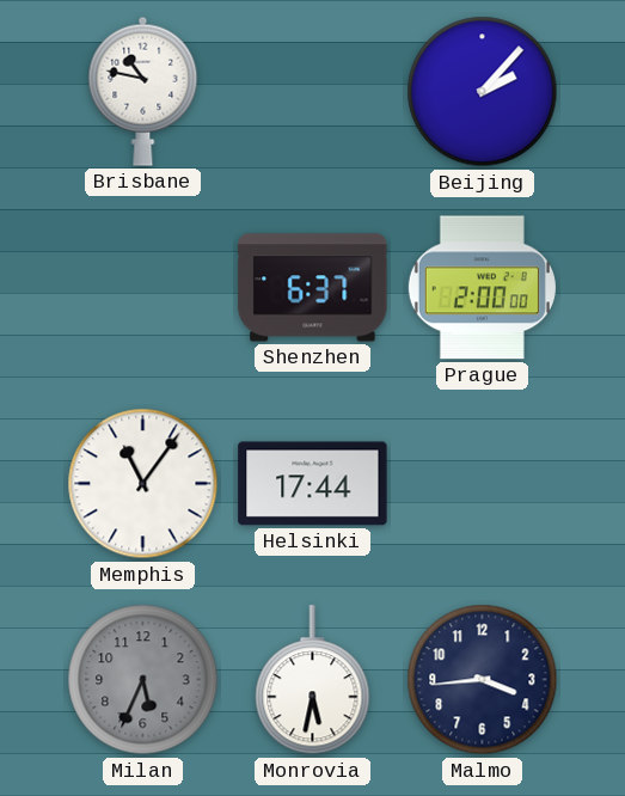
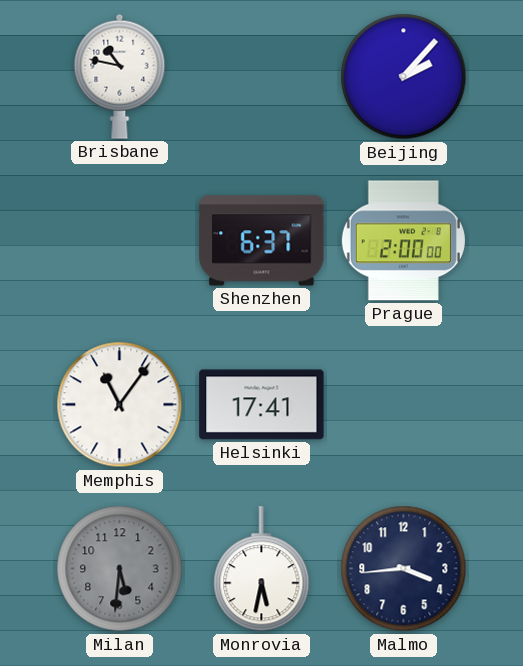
Helsinki: 17:44 -> 17:41
Milan: 5:34 -> 5:31
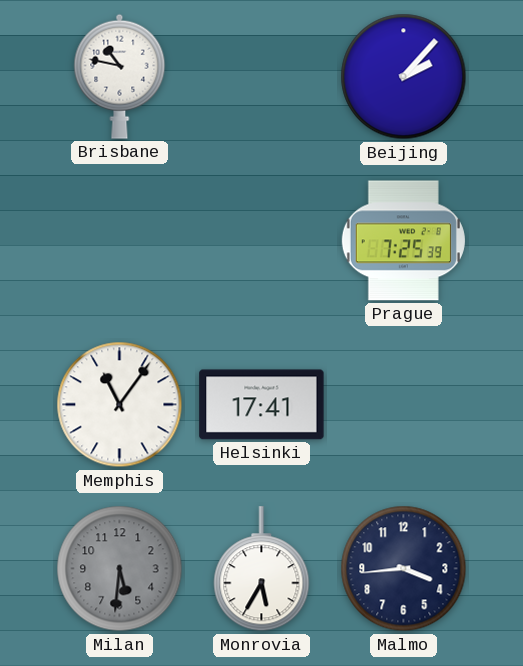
Shenzhen: 6:37 -> none
Prague: 2:00 -> 7:25
Monrovia: 5:32 -> 5:35
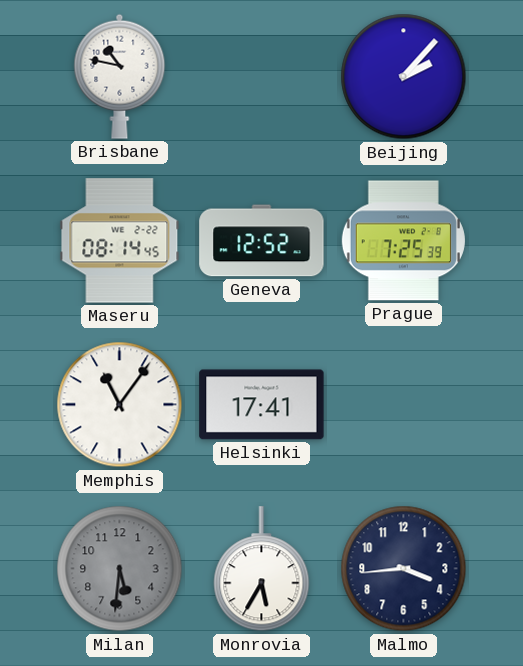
Maseru: none -> 08:14
Geneva: none -> 12:52
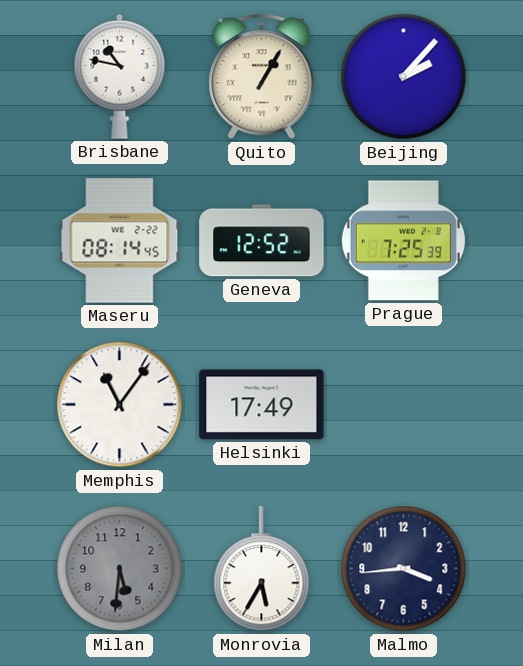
Quito: none -> 1:05
Helsinki: 17:41 -> 17:49
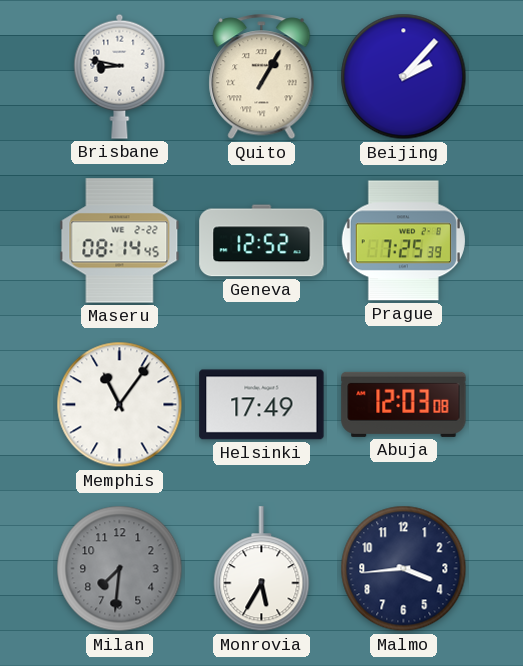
Brisbane: 10:47 -> 8:47
Abuja: none -> 12:03
Milan: 5:31 -> 7:31
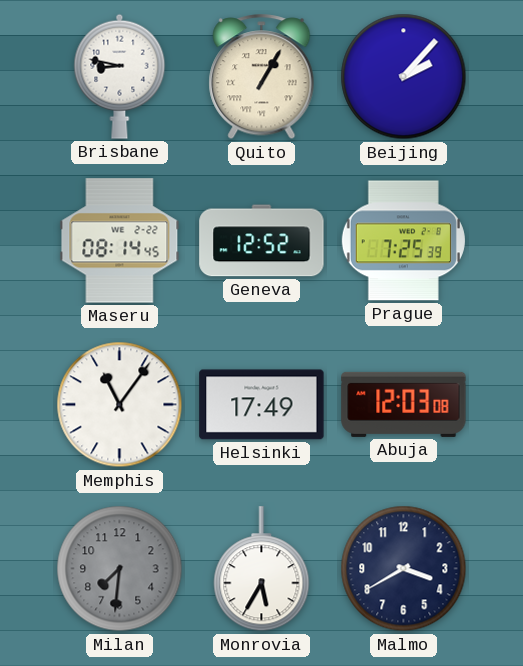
Malmo: 3:44 -> 3:40
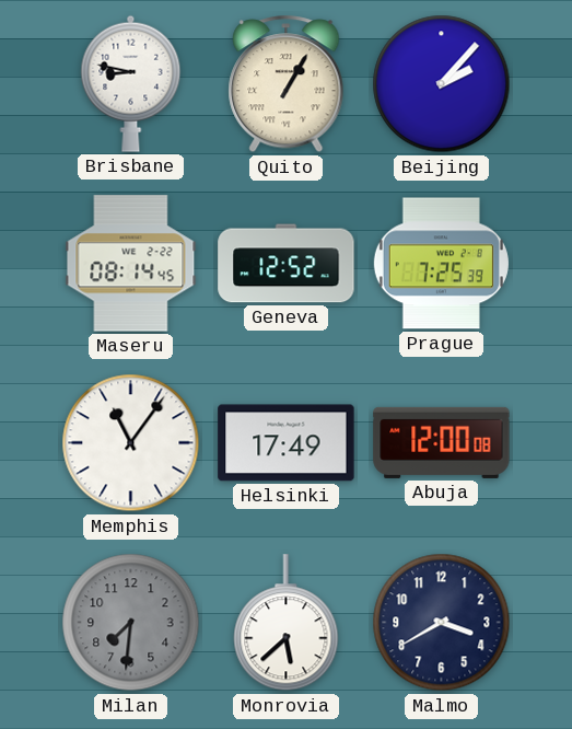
Abuja: 12:03 -> 12:00
Monrovia: 5:35 -> 5:38
